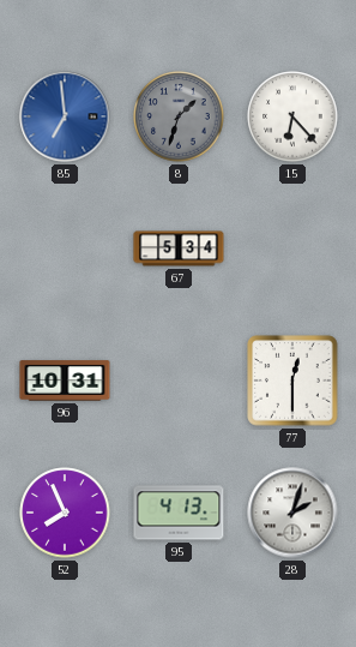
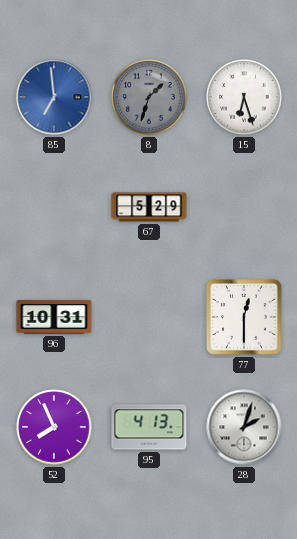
15: 6:23 -> 6:27
67: 5:34 -> 5:29
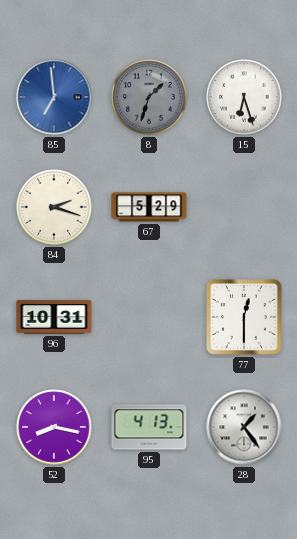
84: none -> 2:18
52: 7:56 -> 8:17
28: 2:03 -> 1:24
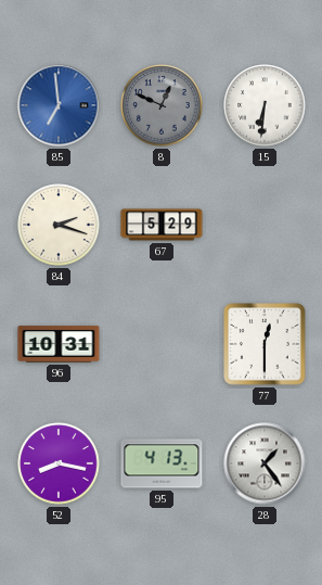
8: 1:33 -> 12:49
15: 6:27 -> 6:31
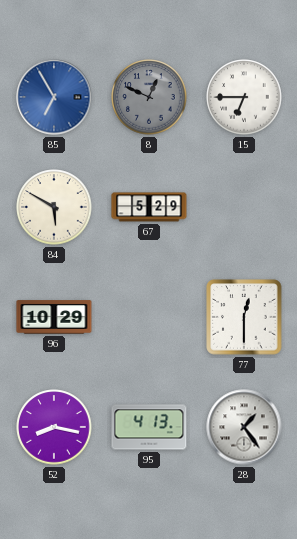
85: 6:59 -> 6:55
15: 6:31 -> 6:45
84: 2:18 -> 5:50
96: 10:31 -> 10:29
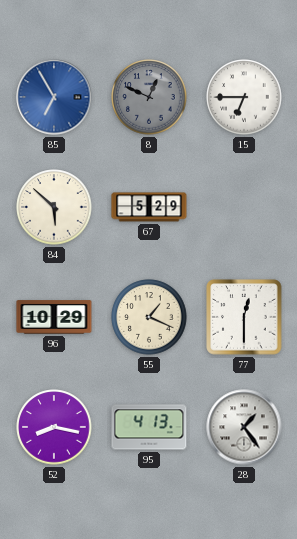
84: 5:50 -> 5:52
55: none -> 1:19
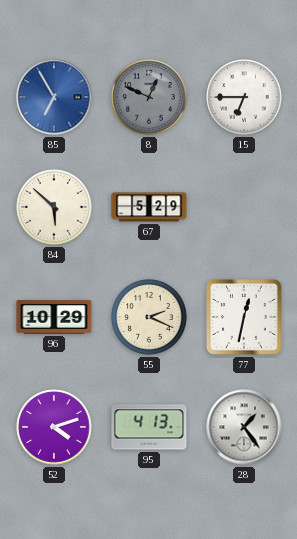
55: 1:19 -> 2:19
77: 12:30 -> 12:32
52: 8:17 -> 4:12
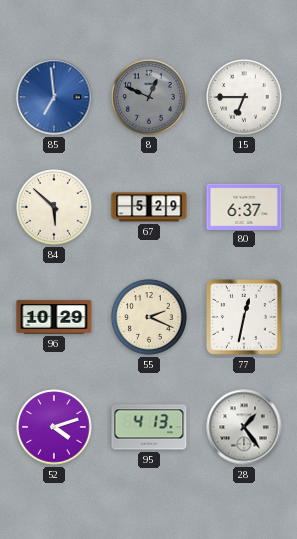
85: 6:55 -> 6:59
80: none -> 6:37
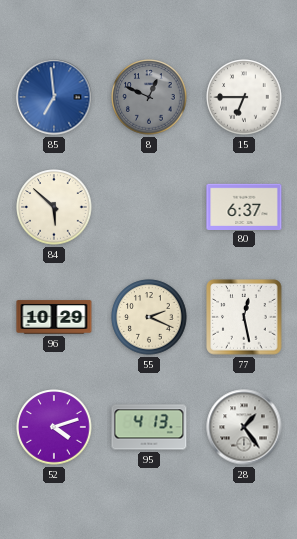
67: 5:29 -> none
77: 12:32 -> 12:28
